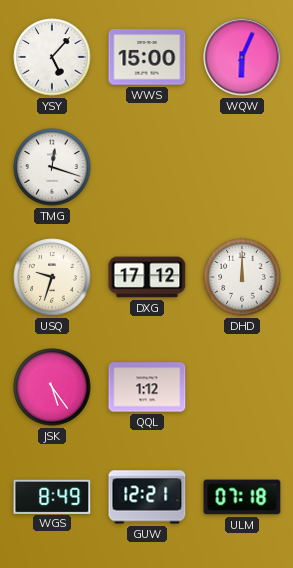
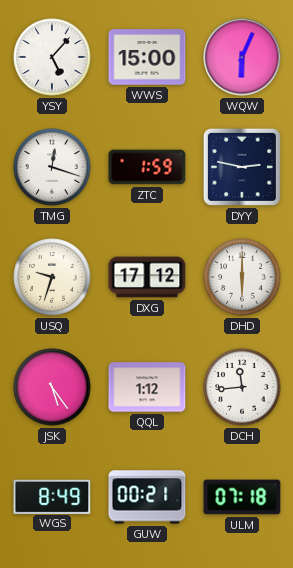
ZTC: none -> 1:59
DYY: none -> 2:47
DHD: 12:00 -> 6:00
DCH: none -> 11:44
GUW: 12:21 -> 00:21
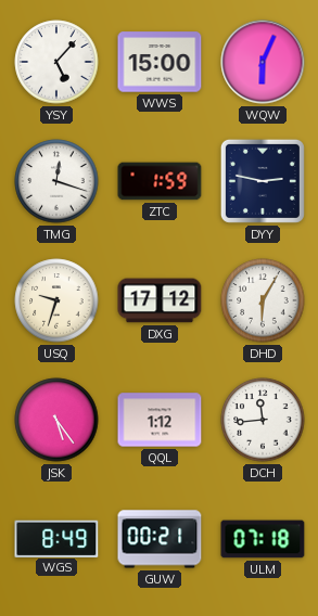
DHD: 6:00 -> 6:05
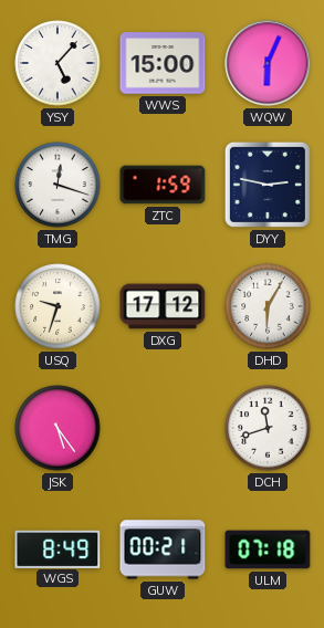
QQL: 1:12 -> none
DCH: 11:44 -> 11:42
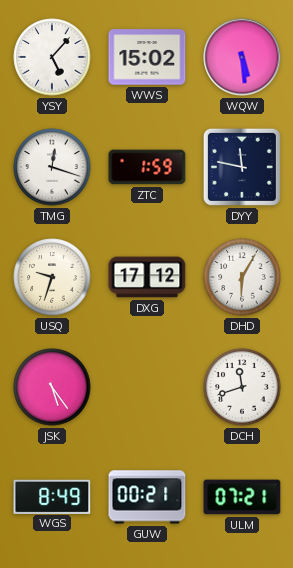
WWS: 15:00 -> 15:02
WQW: 6:04 -> 5:29
DYY: 2:47 -> 11:47
ULM: 07:18 -> 07:21
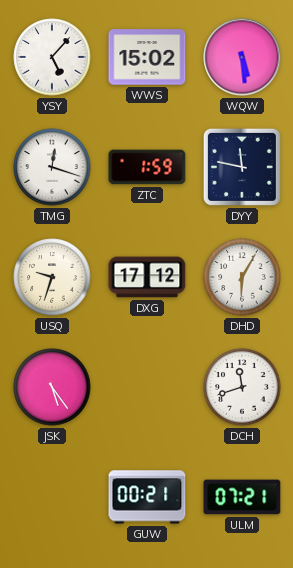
WGS: 8:49 -> none
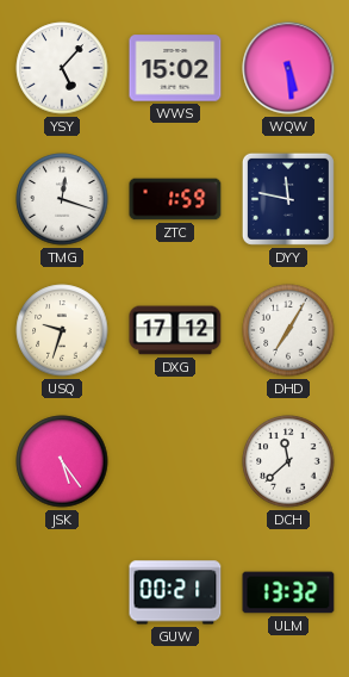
DHD: 6:05 -> 7:05
DCH: 11:42 -> 11:38
ULM: 07:21 -> 13:32
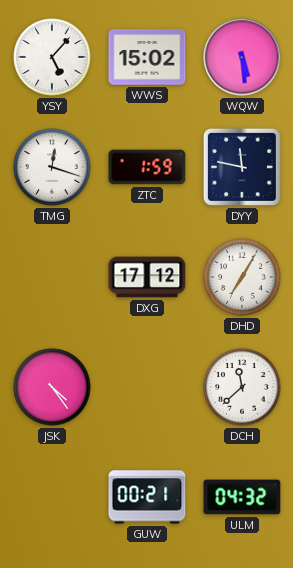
USQ: 9:33 -> none
JSK: 5:24 -> 4:24
ULM: 13:32 -> 04:32
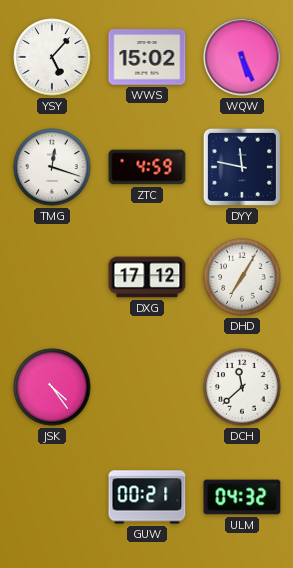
WQW: 5:29 -> 5:26
ZTC: 1:59 -> 4:59
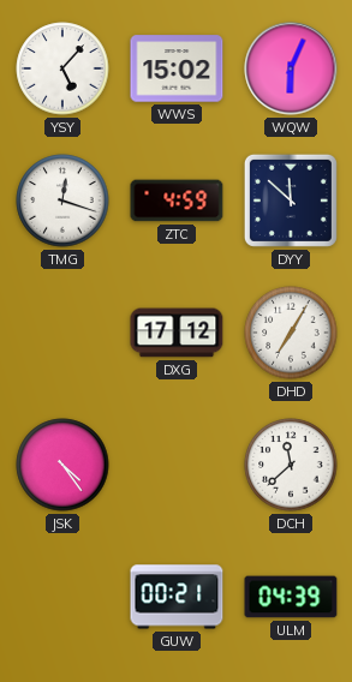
WQW: 5:26 -> 6:04
DYY: 11:47 -> 11:52
ULM: 04:32 -> 04:39
